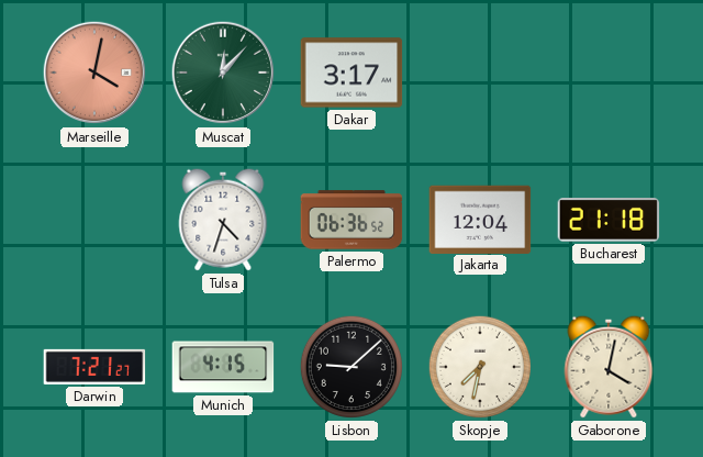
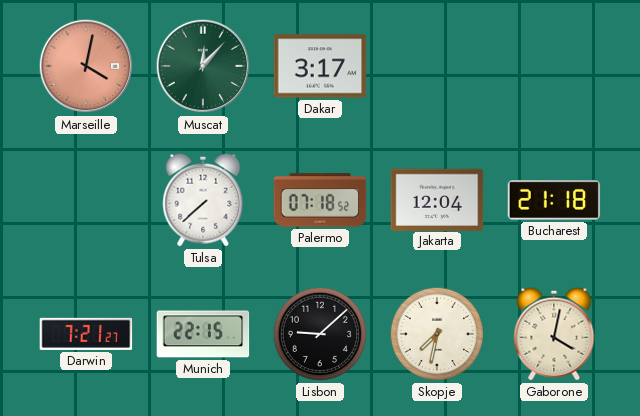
Tulsa: 4:33 -> 7:38
Palermo: 06:36 -> 07:18
Munich: 4:15 -> 22:15
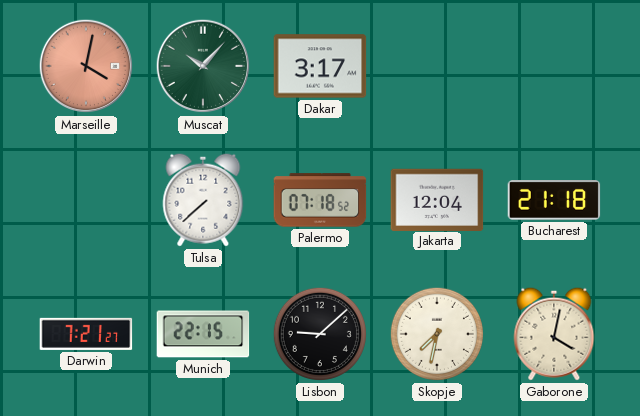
Muscat: 12:07 -> 10:07
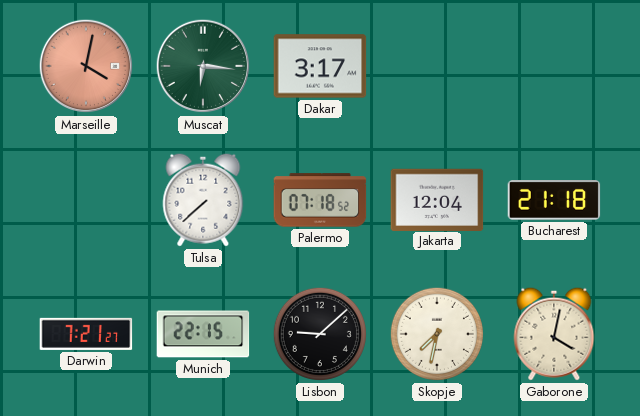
Muscat: 10:07 -> 6:16
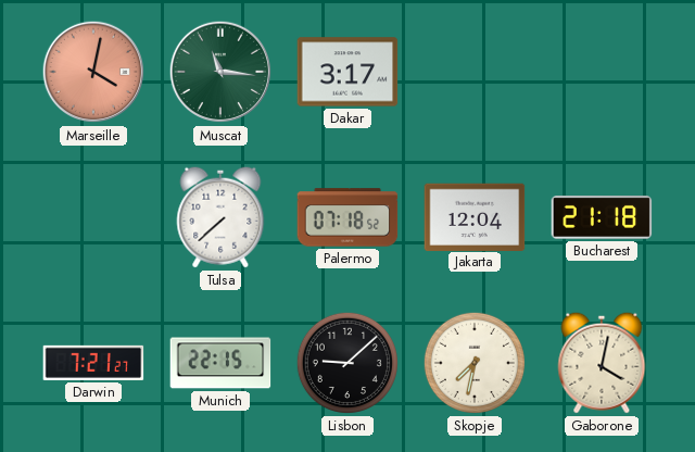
Muscat: 6:16 -> 11:16
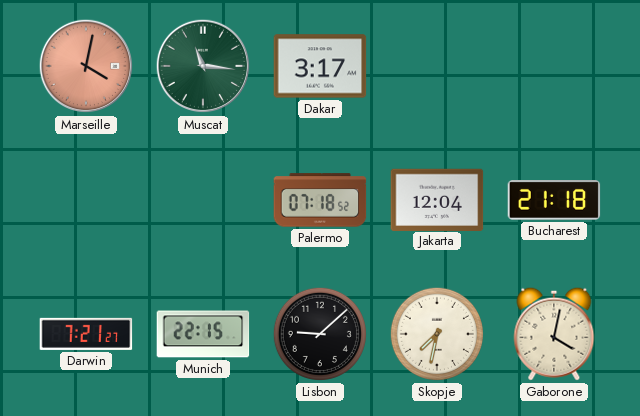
Tulsa: 7:38 -> none
